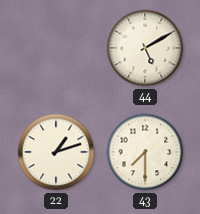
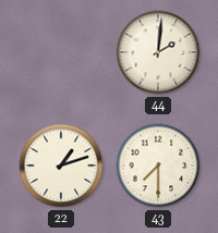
44: 5:10 -> 2:01
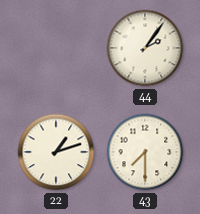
44: 2:01 -> 2:06
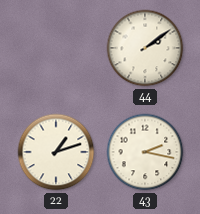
44: 2:06 -> 2:09
43: 7:30 -> 2:17
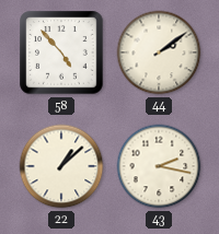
58: none -> 4:53
22: 1:12 -> 1:08
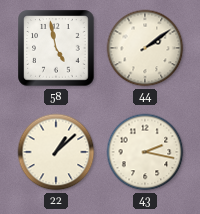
58: 4:53 -> 4:58
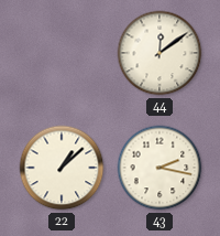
58: 4:58 -> none
44: 2:09 -> 12:09
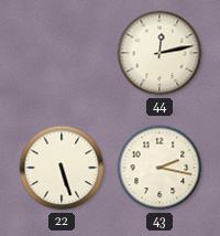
44: 12:09 -> 12:13
22: 1:08 -> 5:27
